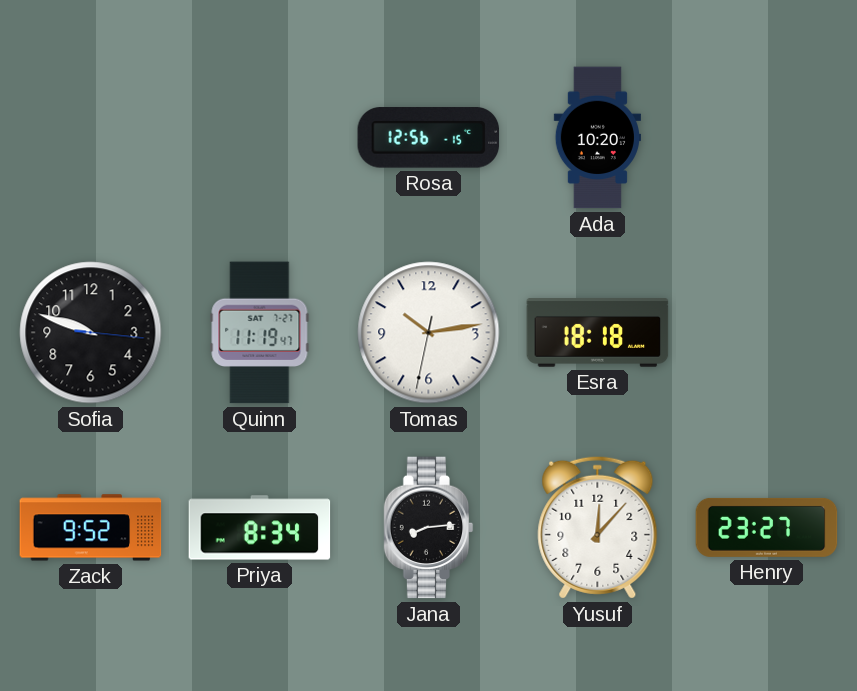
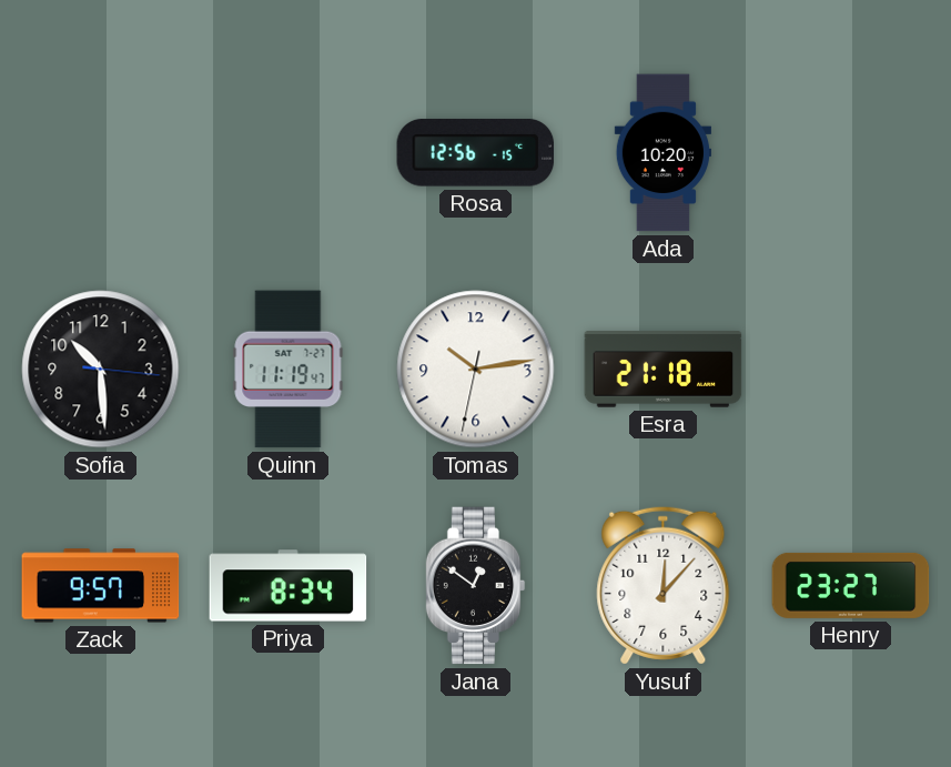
Sofia: 9:48 -> 10:29
Esra: 18:18 -> 21:18
Zack: 9:52 -> 9:57
Jana: 8:14 -> 12:51
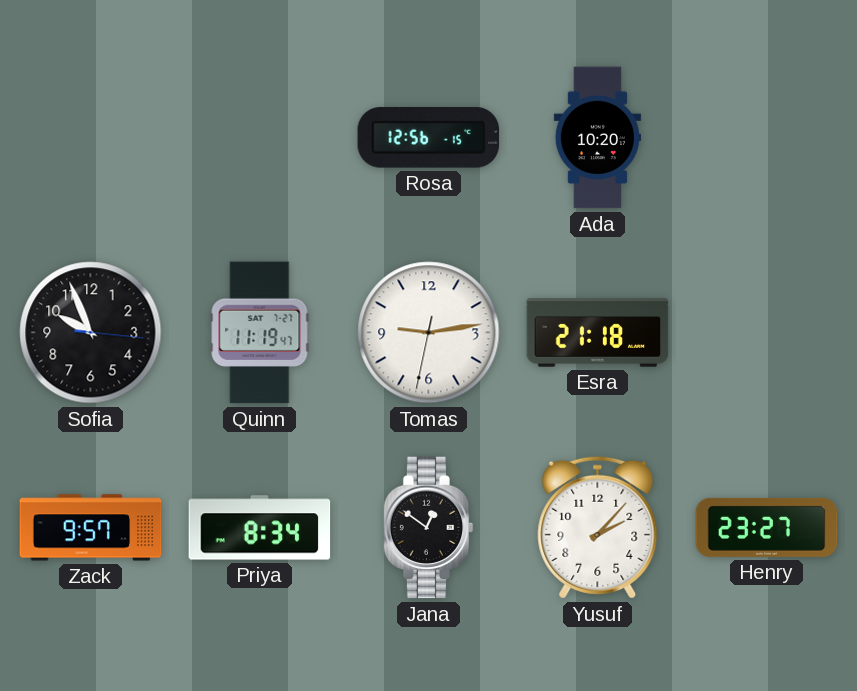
Sofia: 10:29 -> 9:56
Tomas: 10:13 -> 9:13
Yusuf: 12:07 -> 2:07
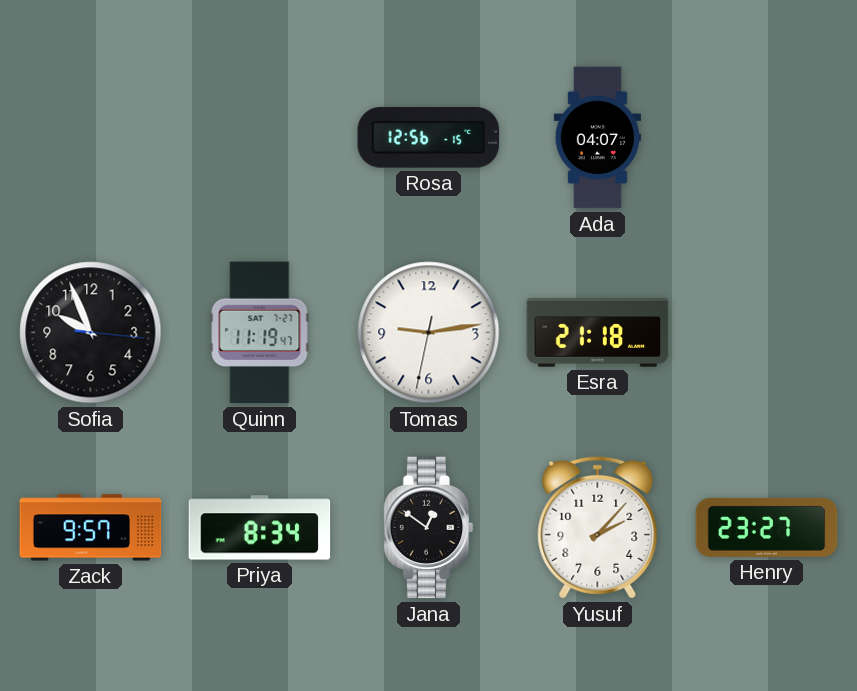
Ada: 10:20 -> 04:07
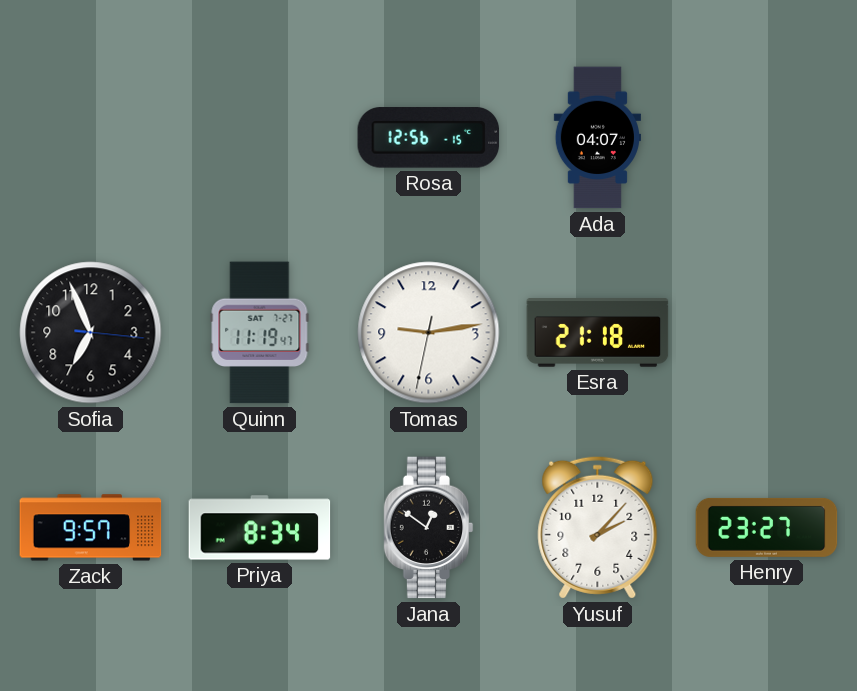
Sofia: 9:56 -> 6:56
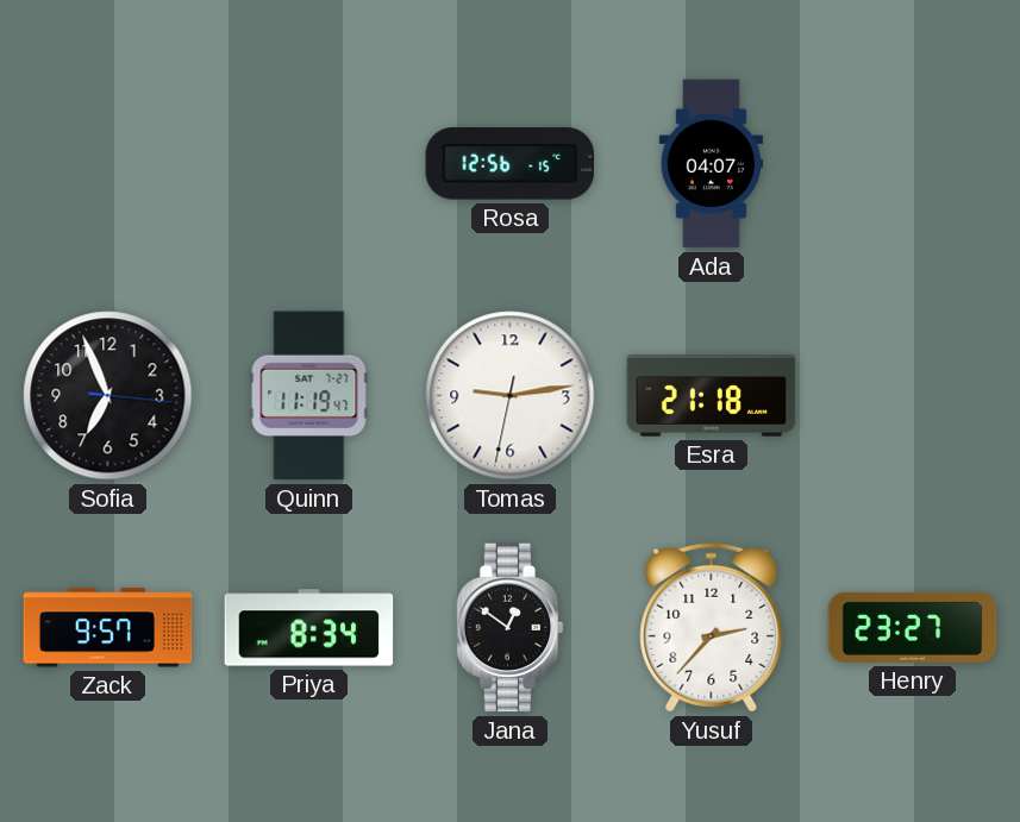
Yusuf: 2:07 -> 2:37
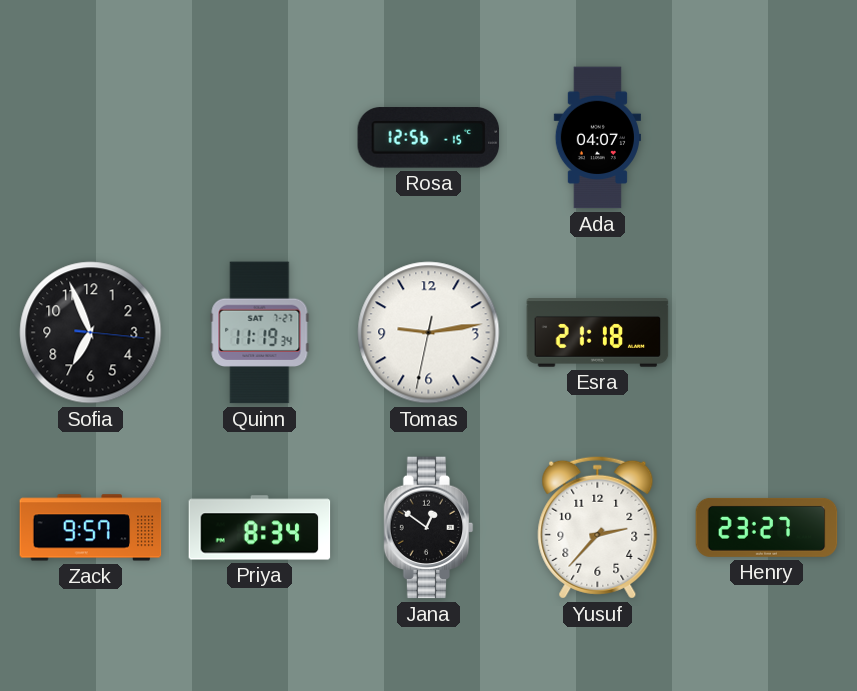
Quinn: 11:19:47 -> 11:19:34
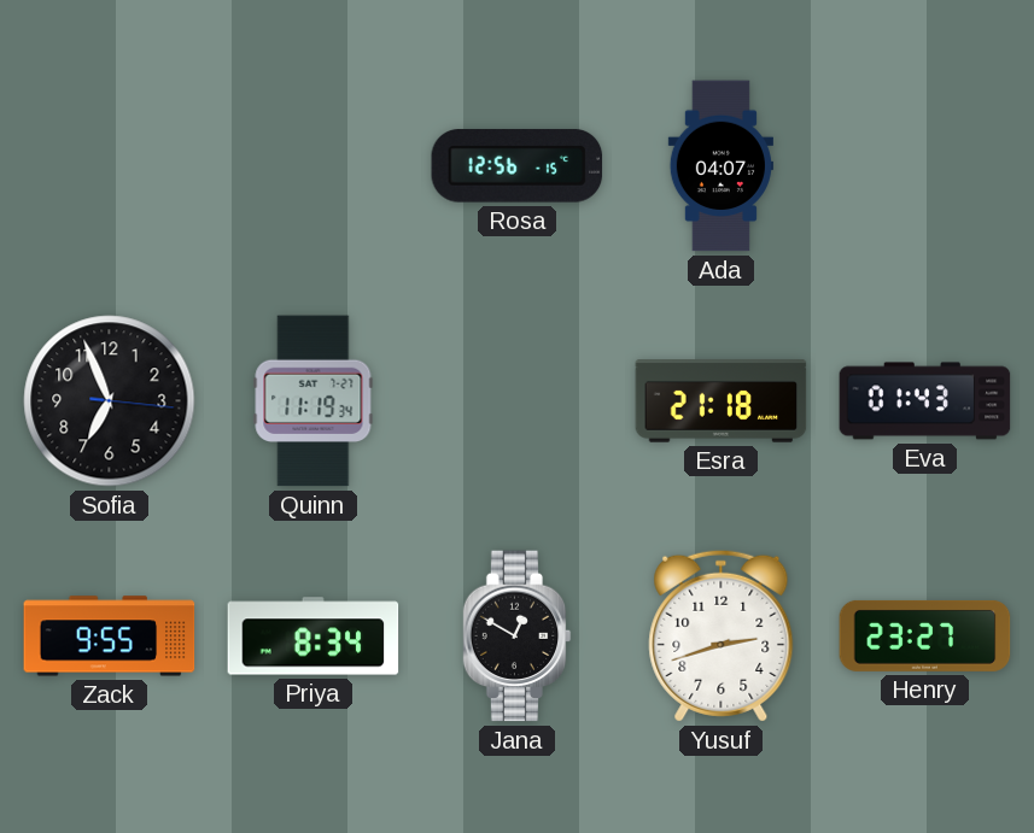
Tomas: 9:13 -> none
Eva: none -> 01:43
Zack: 9:57 -> 9:55
Jana: 12:51 -> 12:50
Yusuf: 2:37 -> 2:42
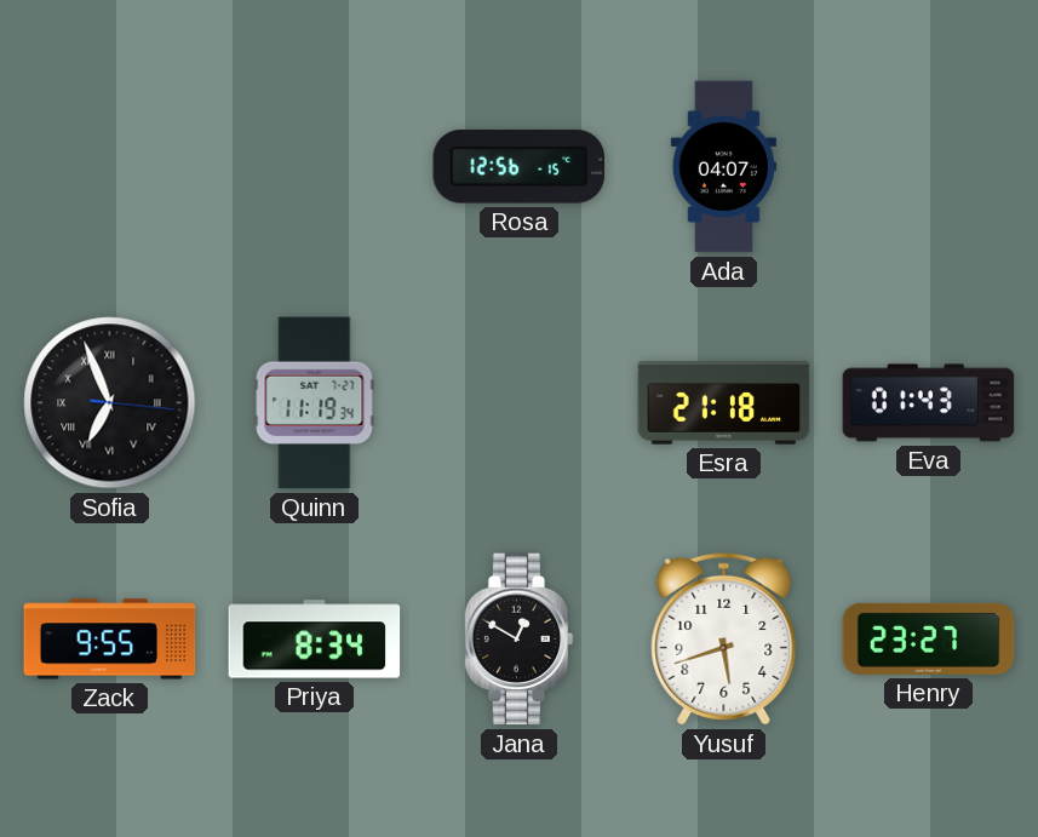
Sofia numerals: Arabic -> Roman
Yusuf: 2:42 -> 5:42
